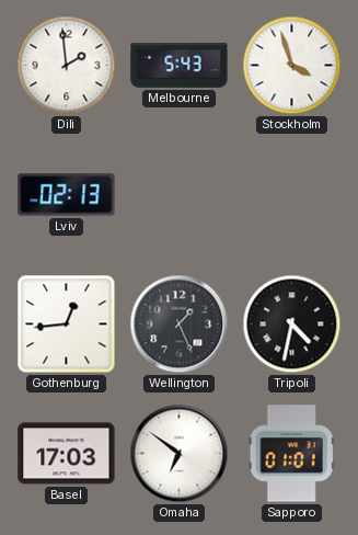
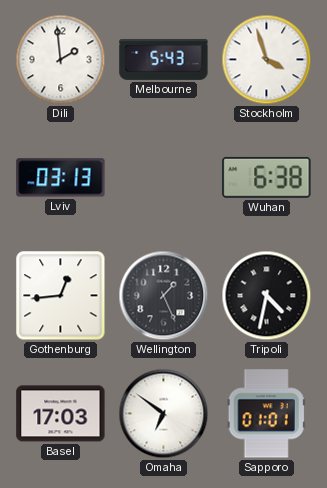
Lviv: 02:13 -> 03:13
Wuhan: none -> 6:38
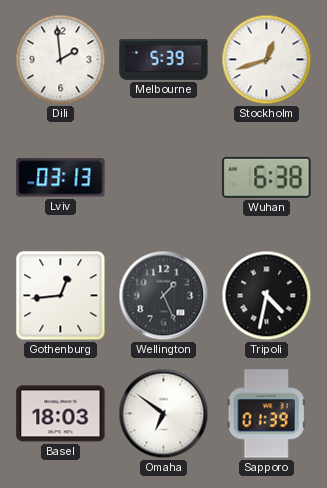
Melbourne: 5:43 -> 5:39
Stockholm: 3:57 -> 12:42
Basel: 17:03 -> 18:03
Sapporo: 01:01 -> 01:39
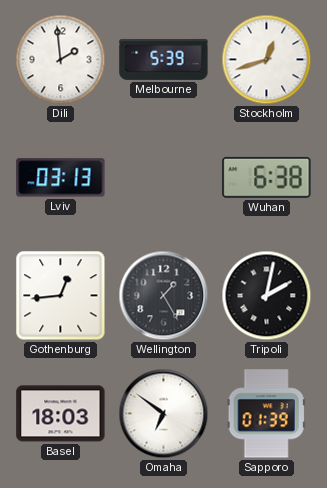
Wellington: 1:26 -> 1:25
Tripoli: 4:32 -> 2:02
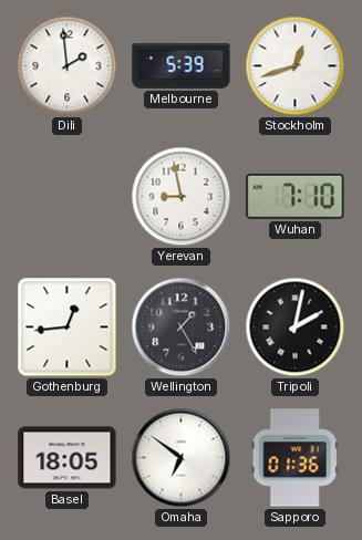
Lviv: 03:13 -> none
Yerevan: none -> 8:58
Wuhan: 6:38 -> 7:10
Basel: 18:03 -> 18:05
Sapporo: 01:39 -> 01:36
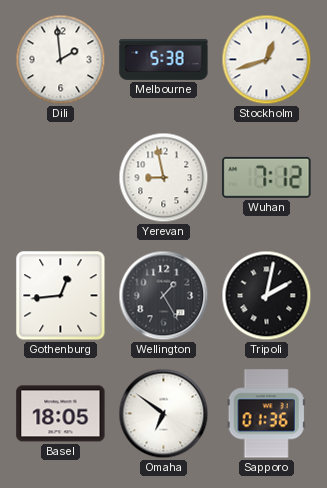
Melbourne: 5:39 -> 5:38
Wuhan: 7:10 -> 7:12
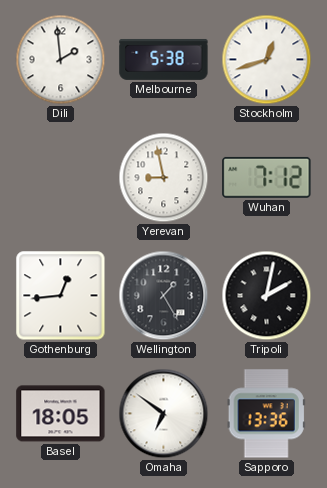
Sapporo: 01:36 -> 13:36
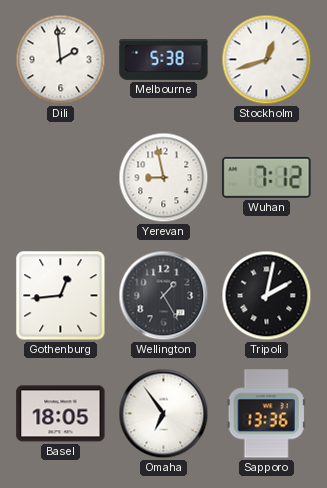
Omaha: 6:51 -> 6:54
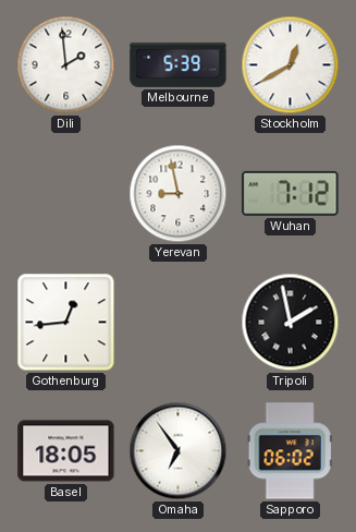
Melbourne: 5:38 -> 5:39
Stockholm: 12:42 -> 12:40
Wellington: 1:25 -> none
Tripoli: 2:02 -> 1:58
Sapporo: 13:36 -> 06:02
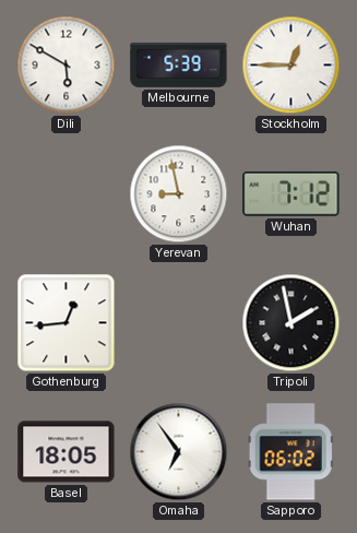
Dili: 1:59 -> 5:50
Stockholm: 12:40 -> 12:45
